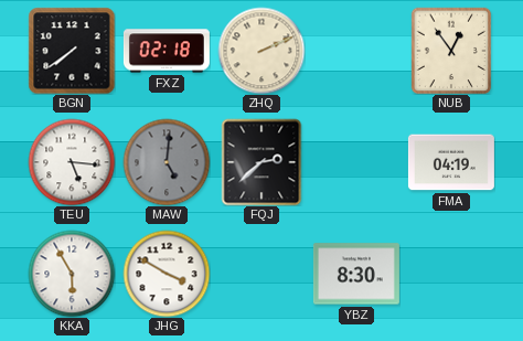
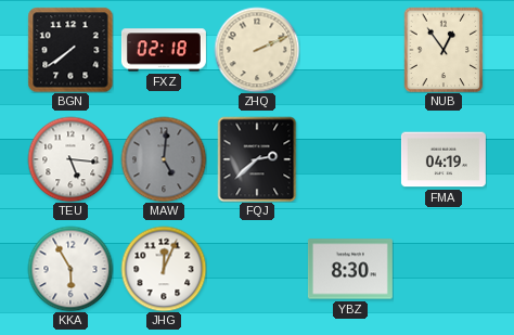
JHG: 3:50 -> 12:04
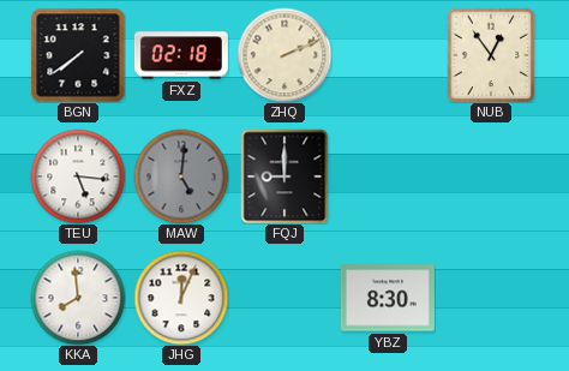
FQJ: 2:38 -> 9:00
FMA: 04:19 -> none
KKA: 5:55 -> 7:59
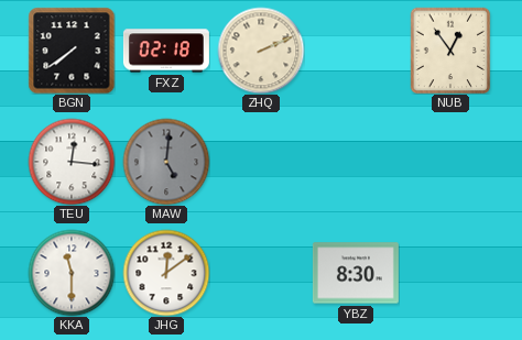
TEU: 5:16 -> 12:16
FQJ: 9:00 -> none
KKA: 7:59 -> 11:30
JHG: 12:04 -> 12:09
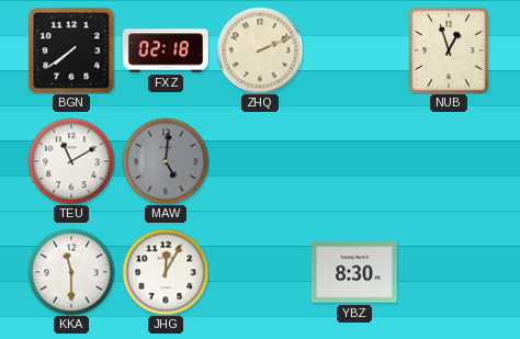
NUB: 12:54 -> 12:57
TEU: 12:16 -> 11:10
JHG: 12:09 -> 12:05
